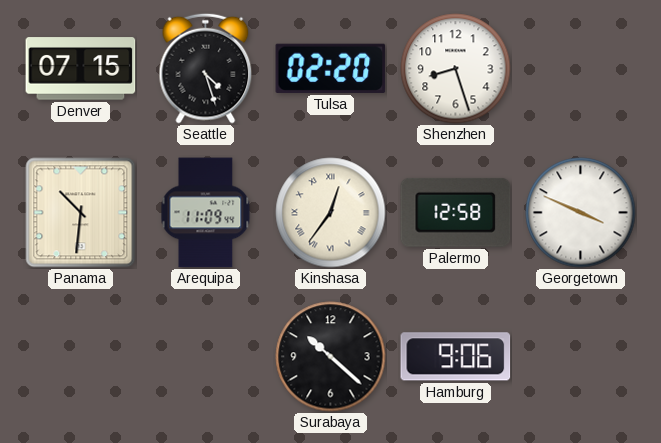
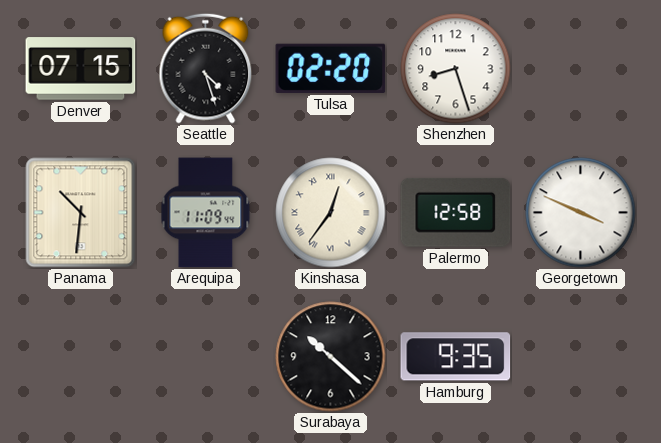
Hamburg: 9:06 -> 9:35
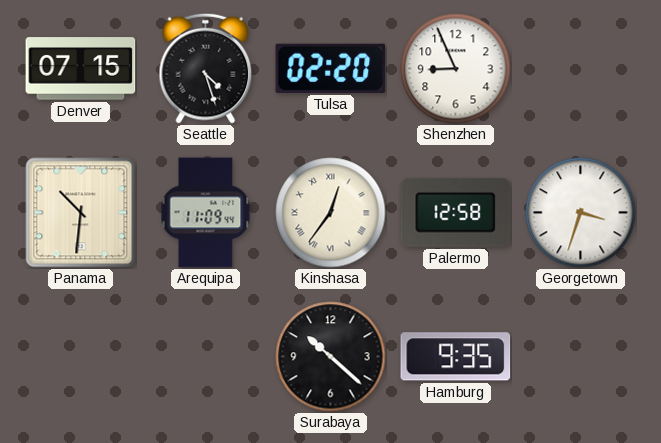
Shenzhen: 8:27 -> 8:56
Georgetown: 3:49 -> 3:33
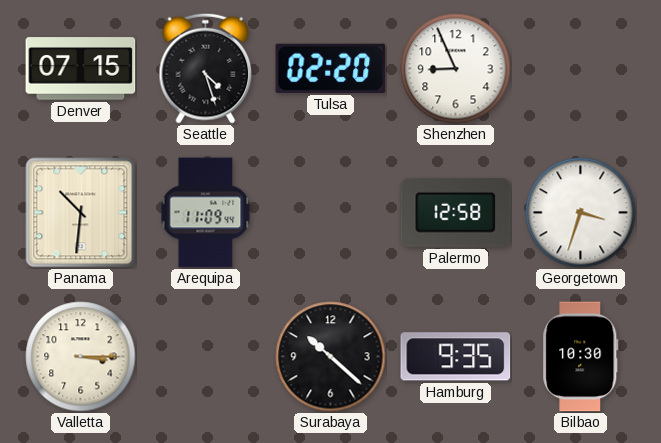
Kinshasa: 12:36 -> none
Valletta: none -> 3:15
Bilbao: none -> 10:30
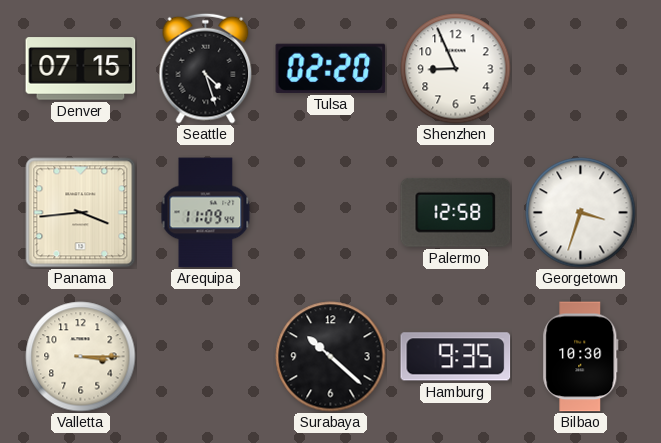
Panama: 10:31 -> 3:44
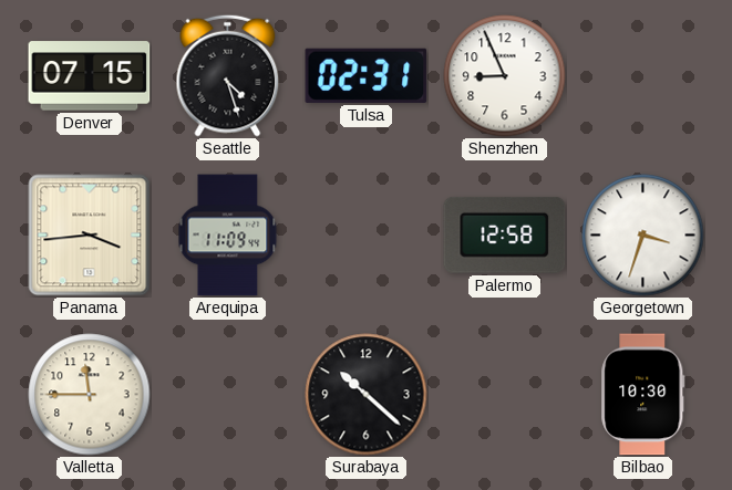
Tulsa: 02:20 -> 02:31
Valletta: 3:15 -> 11:45
Hamburg: 9:35 -> none
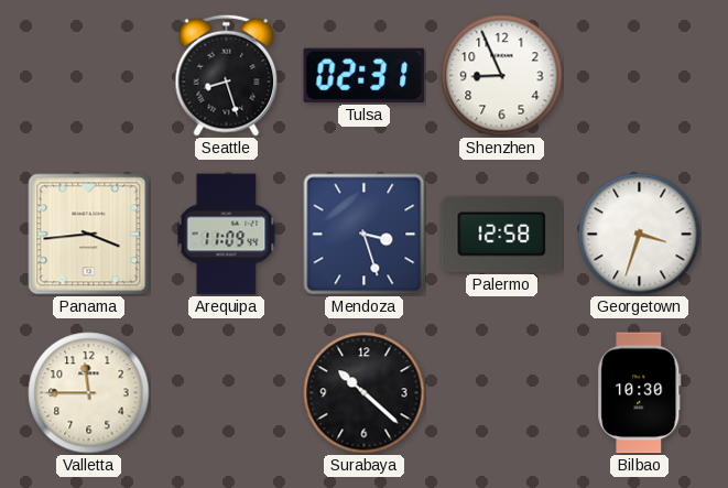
Denver: 07:15 -> none
Seattle: 4:27 -> 8:27
Mendoza: none -> 3:27
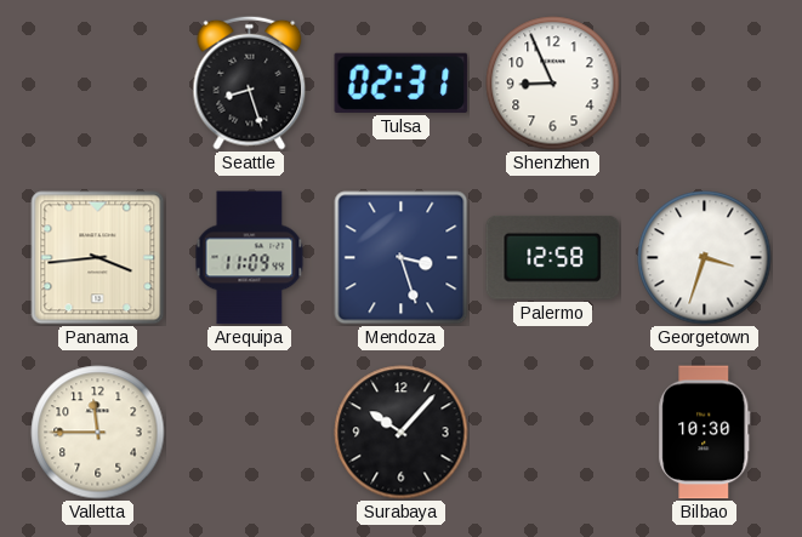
Surabaya: 10:22 -> 10:07
